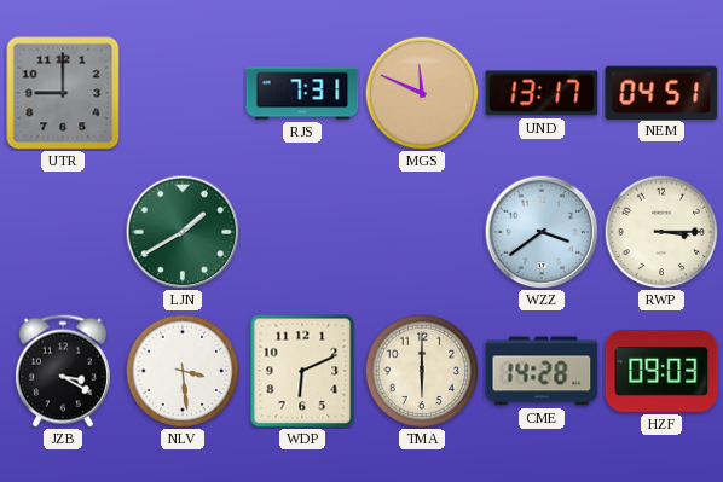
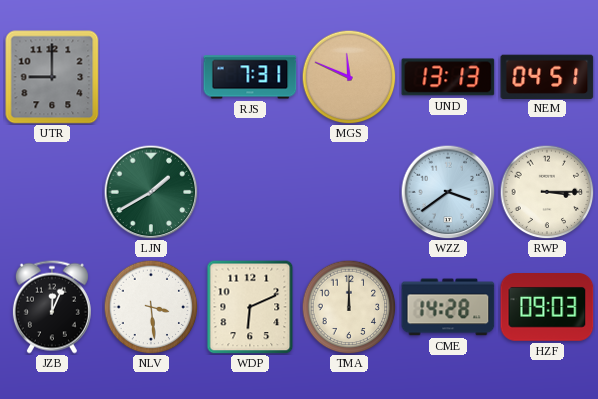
UND: 13:17 -> 13:13
JZB: 3:20 -> 12:04
TMA: 6:00 -> 12:00
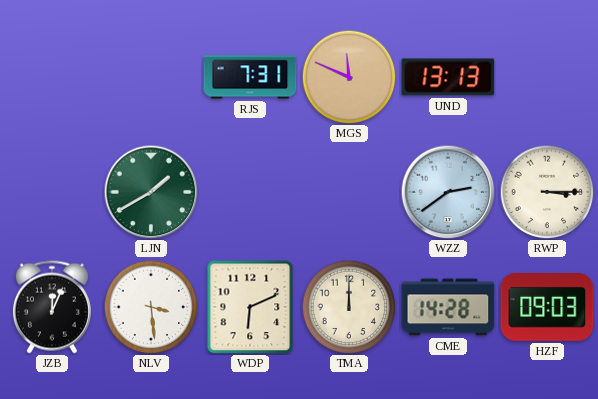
UTR: 9:00 -> none
NEM: 04:51 -> none
WZZ: 3:39 -> 2:39
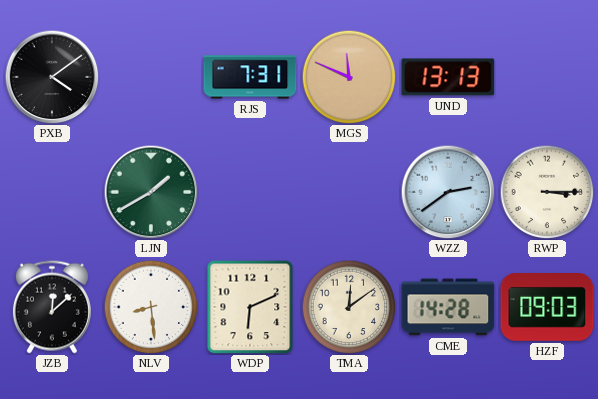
PXB: none -> 4:09
JZB: 12:04 -> 12:08
NLV: 3:29 -> 8:29
TMA: 12:00 -> 12:09
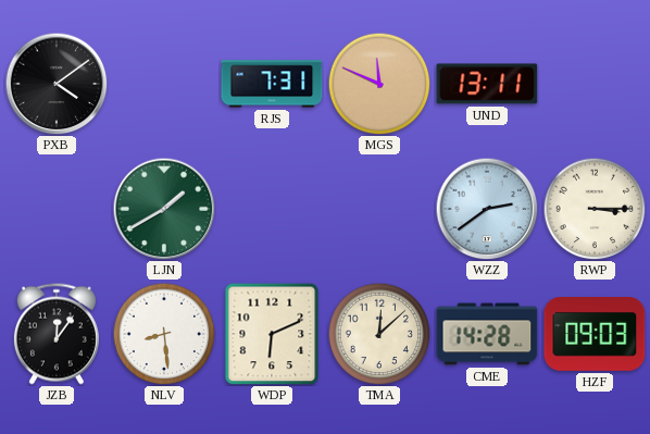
UND: 13:13 -> 13:11
JZB: 12:08 -> 12:06
TMA: 12:09 -> 12:08
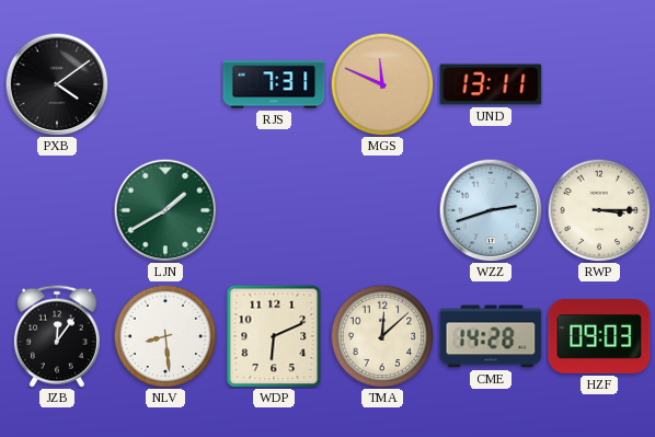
WZZ: 2:39 -> 2:42
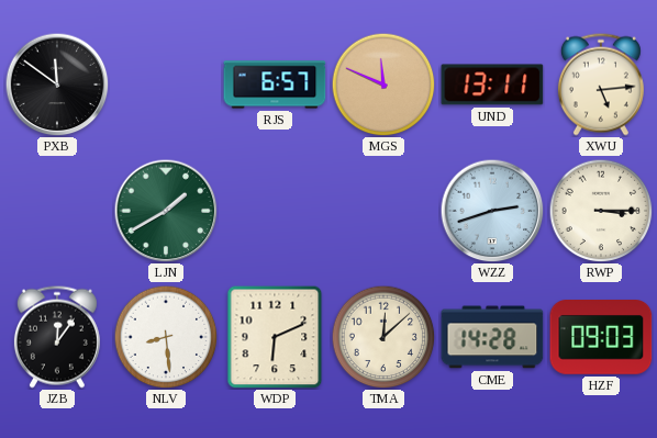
PXB: 4:09 -> 11:51
RJS: 7:31 -> 6:57
XWU: none -> 5:14
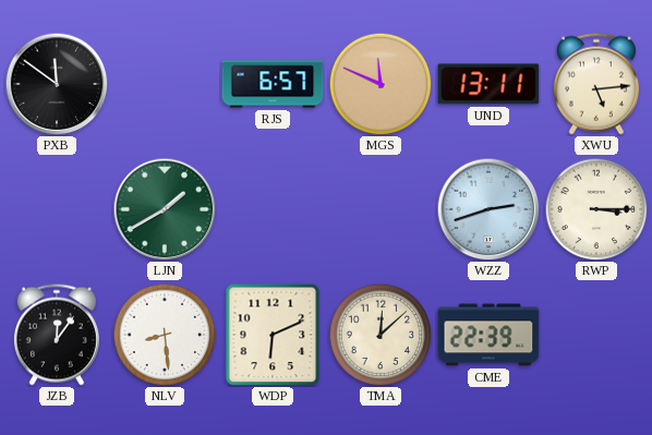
CME: 14:28 -> 22:39
HZF: 09:03 -> none
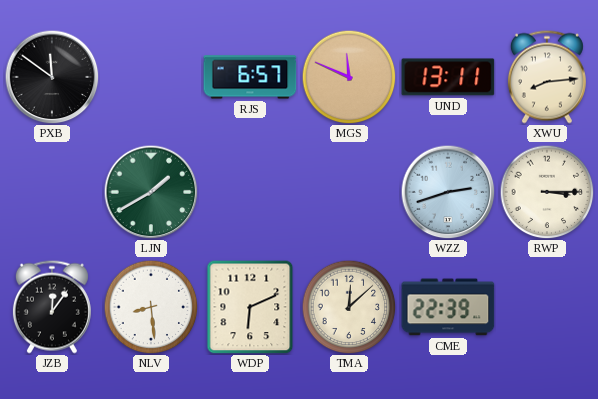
XWU: 5:14 -> 8:14
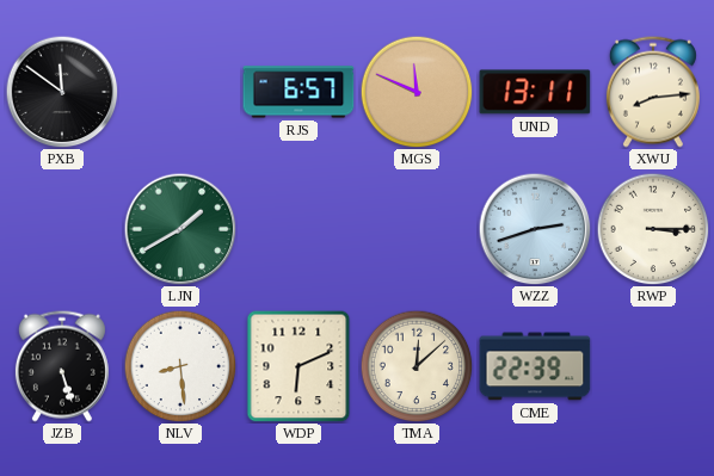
JZB: 12:06 -> 5:27
